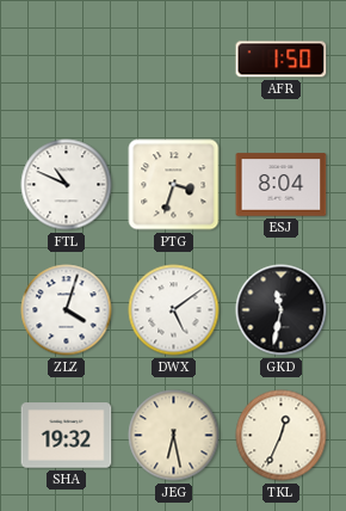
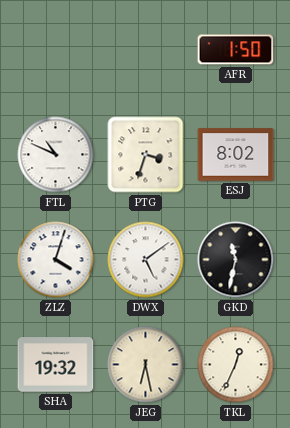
ESJ: 8:04 -> 8:02
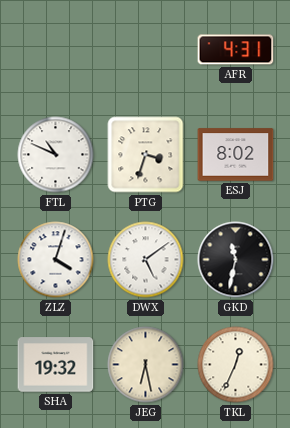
AFR: 1:50 -> 4:31
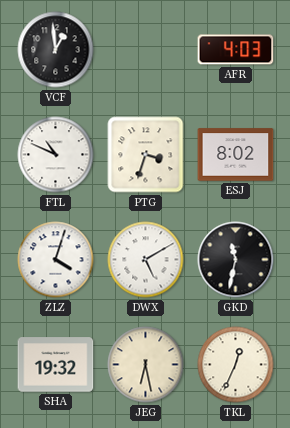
VCF: none -> 12:59
AFR: 4:31 -> 4:03
DWX: 5:09 -> 5:10
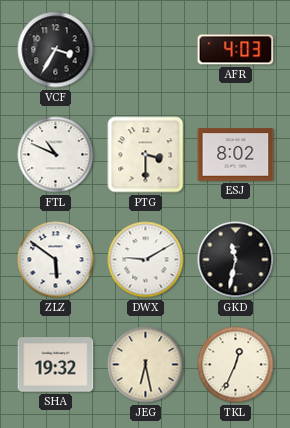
VCF: 12:59 -> 3:35
PTG: 3:33 -> 3:30
ZLZ: 4:03 -> 5:51
DWX: 5:10 -> 9:10
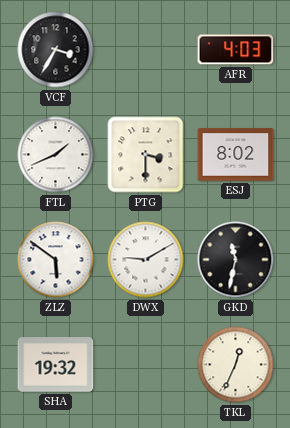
FTL: 10:49 -> 1:41
JEG: 6:28 -> none
